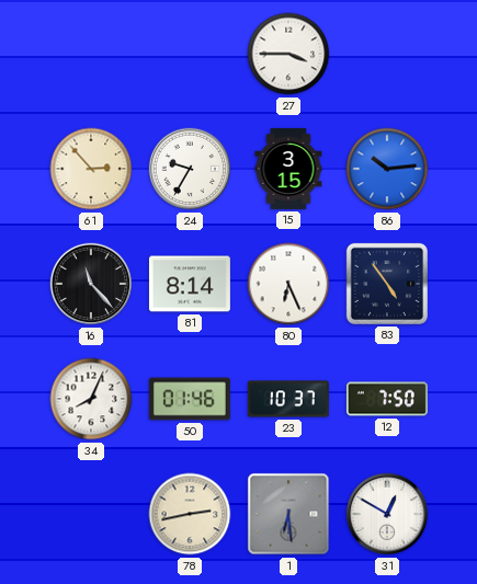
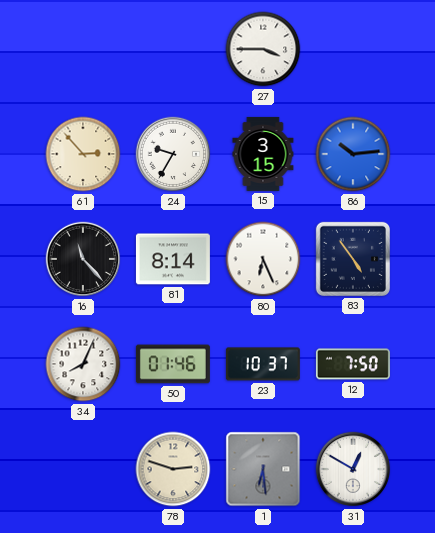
78: 2:43 -> 2:48
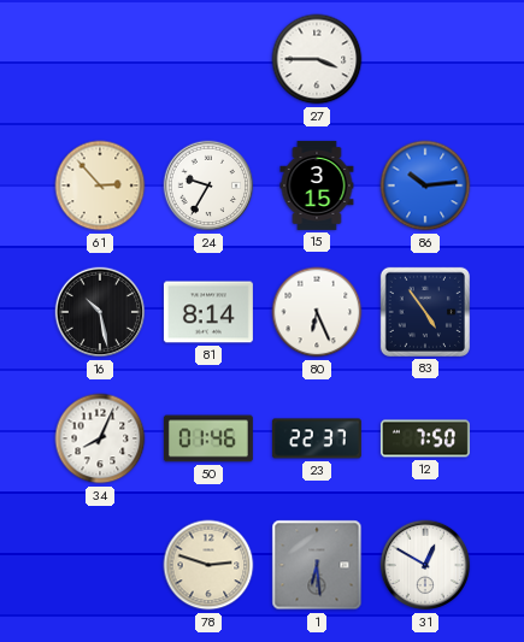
16: 11:23 -> 10:28
23: 10:37 -> 22:37
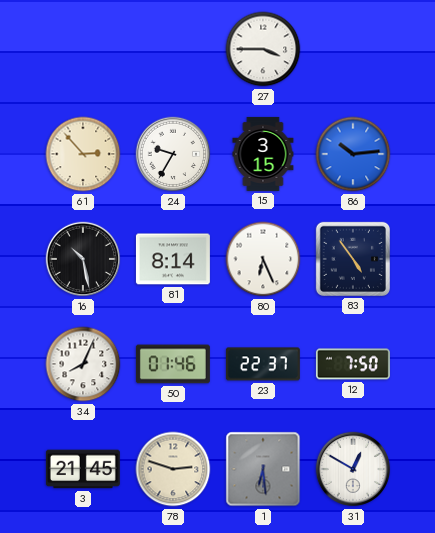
3: none -> 21:45
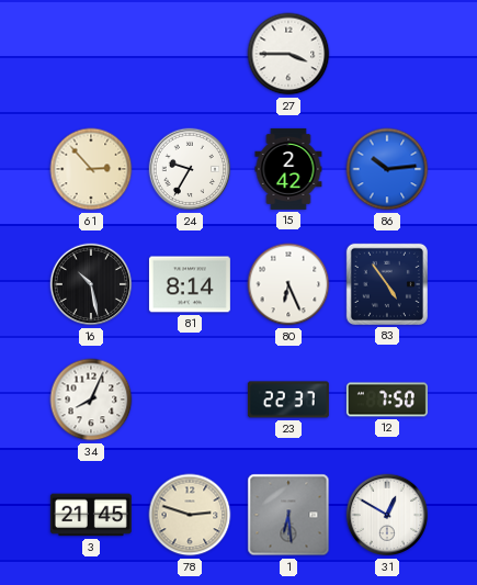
15: 3:15 -> 2:42
50: 01:46 -> none
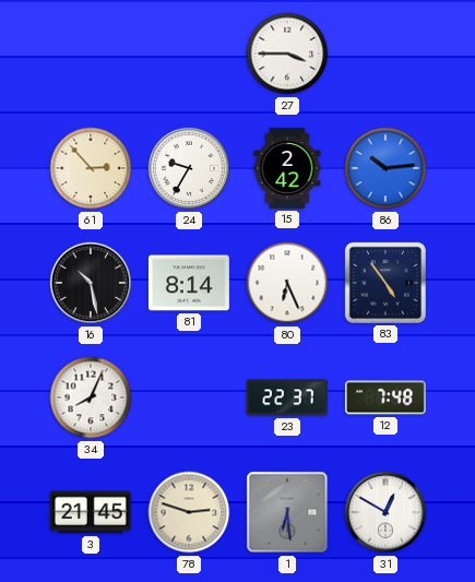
12: 7:50 -> 7:48
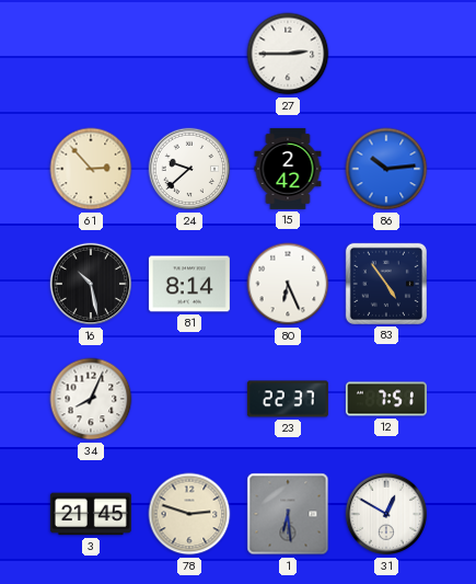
27: 3:45 -> 2:45
24: 9:35 -> 9:38
12: 7:48 -> 7:51
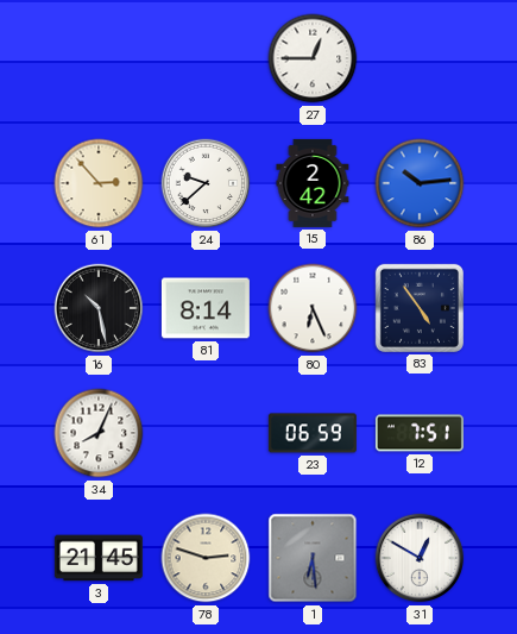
27: 2:45 -> 12:45
23: 22:37 -> 06:59
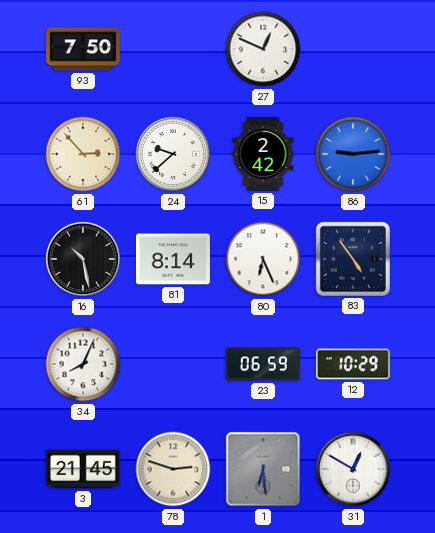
93: none -> 7:50
27: 12:45 -> 12:49
86: 10:14 -> 9:14
12: 7:51 -> 10:29
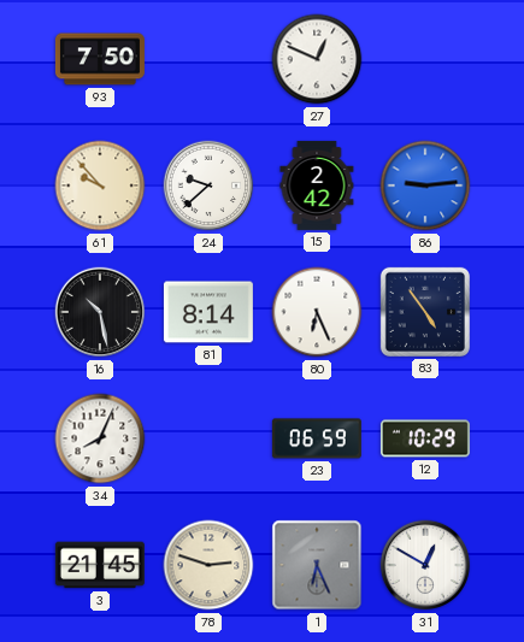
61: 2:53 -> 9:53
1: 6:29 -> 6:26
